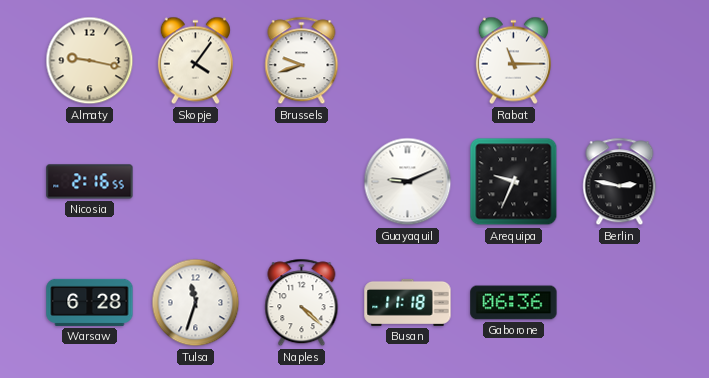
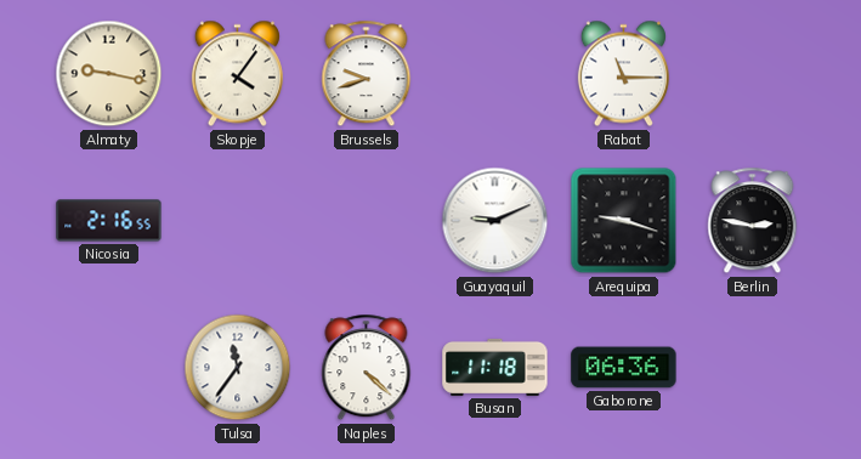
Arequipa: 9:34 -> 9:18
Warsaw: 6:28 -> none
Tulsa: 11:33 -> 11:36
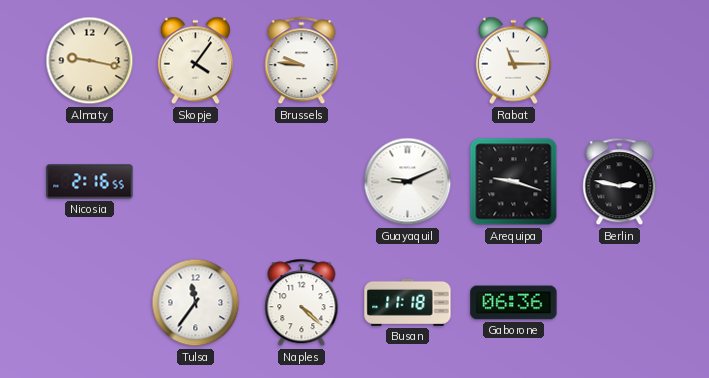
Brussels: 9:42 -> 9:46
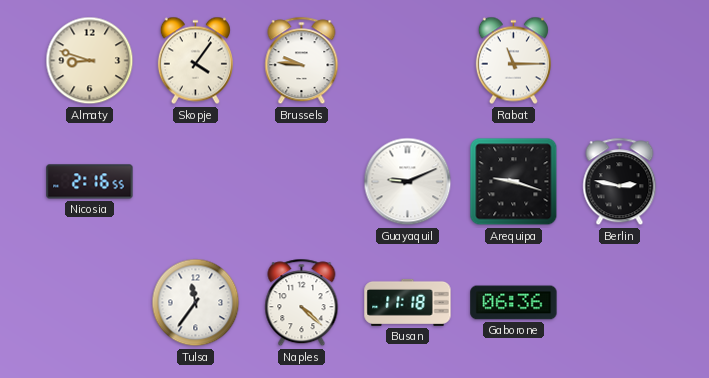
Almaty: 9:17 -> 8:48
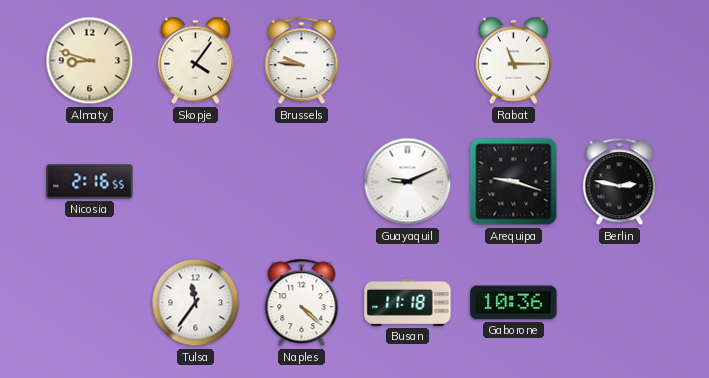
Gaborone: 06:36 -> 10:36
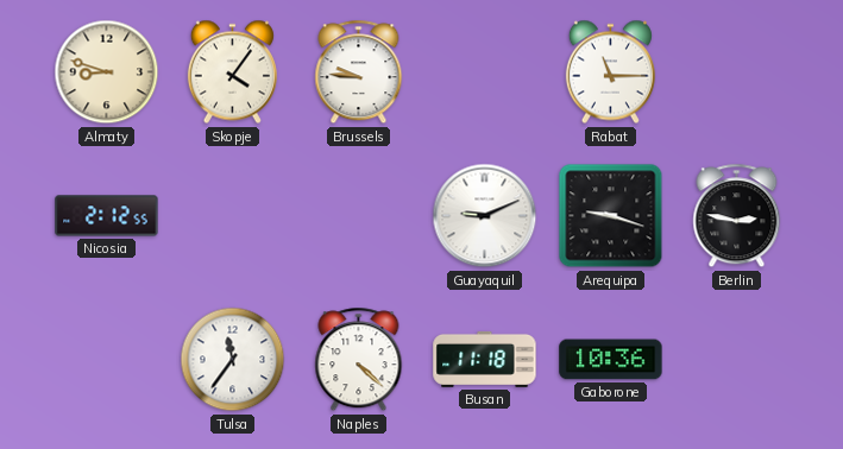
Nicosia: 2:16 -> 2:12
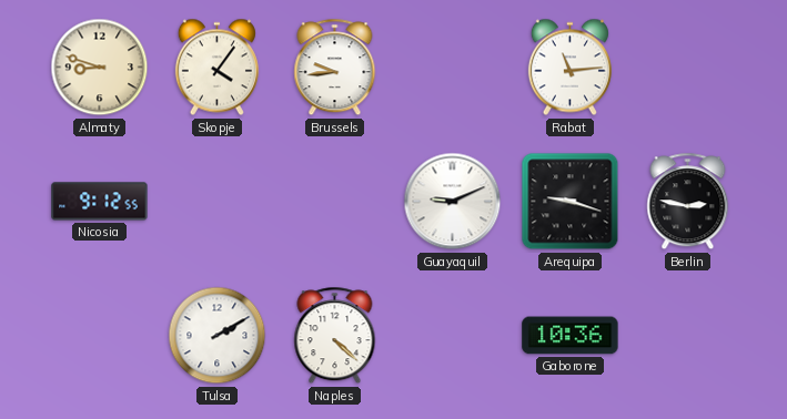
Brussels: 9:46 -> 9:44
Rabat: 11:15 -> 11:14
Nicosia: 2:12 -> 9:12
Tulsa: 11:36 -> 2:10
Busan: 11:18 -> none
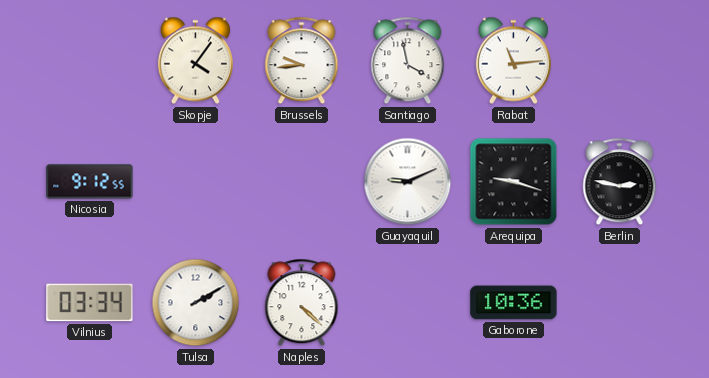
Almaty: 8:48 -> none
Santiago: none -> 3:58
Vilnius: none -> 03:34
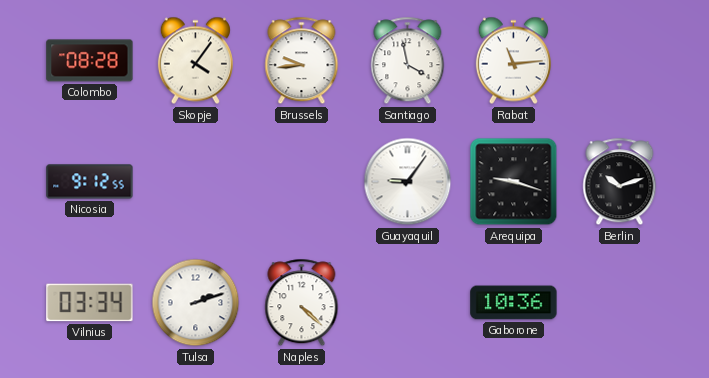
Colombo: none -> 08:28
Guayaquil: 9:11 -> 9:06
Berlin: 2:47 -> 10:12
Tulsa: 2:10 -> 2:12
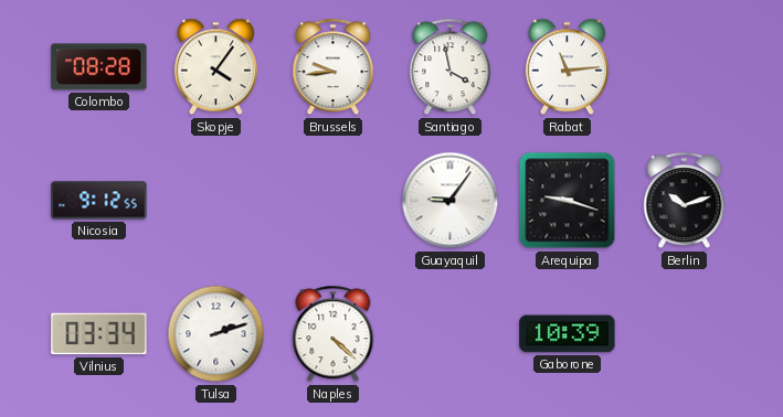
Gaborone: 10:36 -> 10:39
